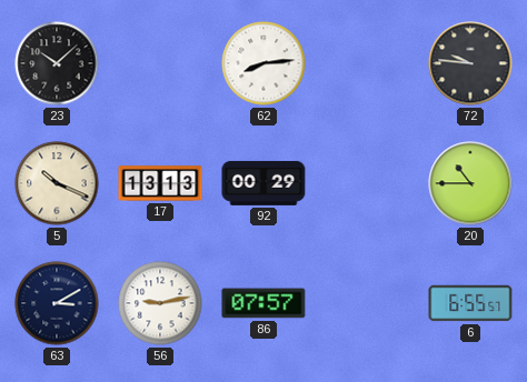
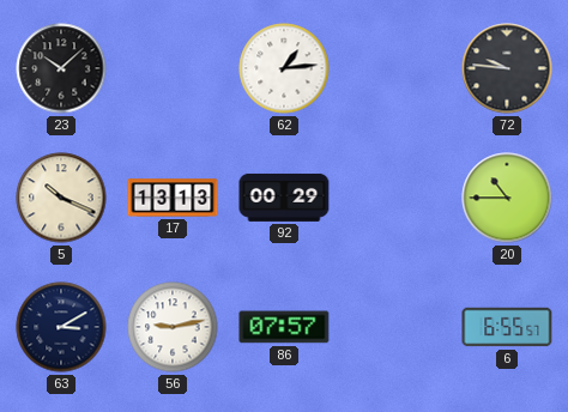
62: 8:14 -> 1:14
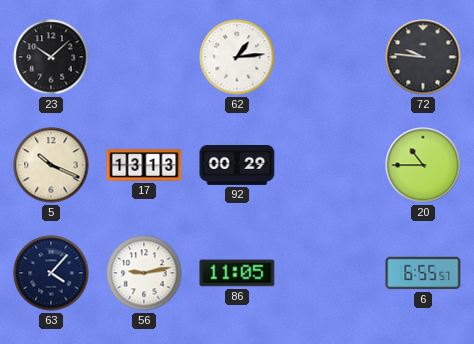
63: 3:10 -> 4:07
86: 07:57 -> 11:05
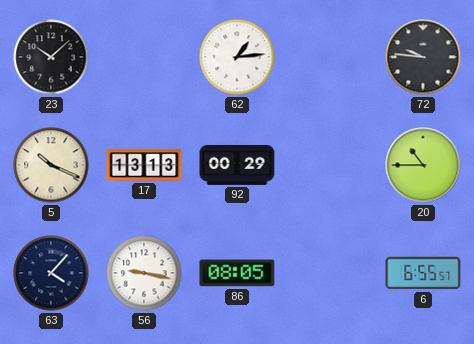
56: 9:13 -> 9:17
86: 11:05 -> 08:05
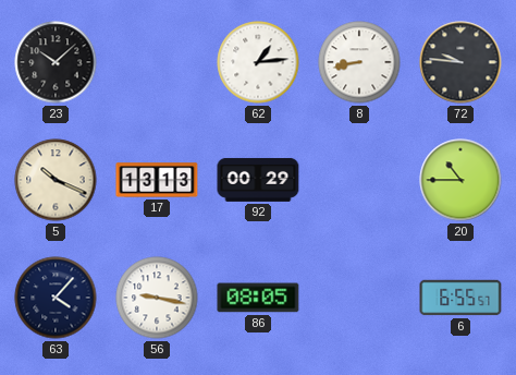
8: none -> 8:43
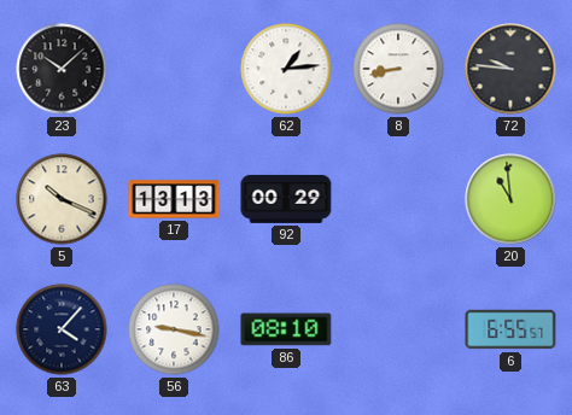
20: 10:45 -> 10:59
86: 08:05 -> 08:10
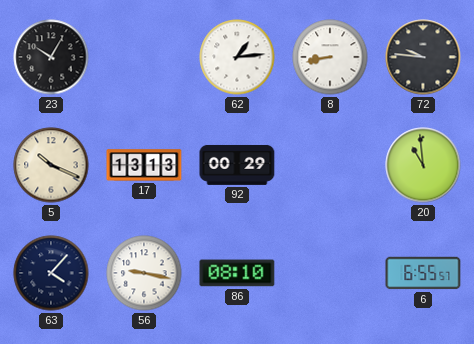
23: 10:08 -> 10:05
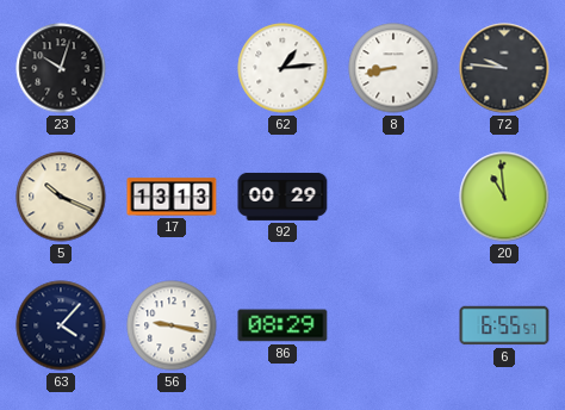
23: 10:05 -> 10:03
86: 08:10 -> 08:29
